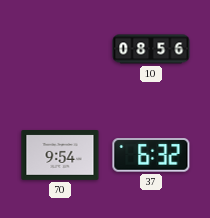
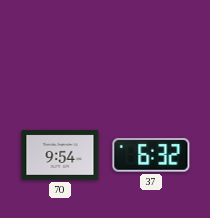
10: 08:56 -> none
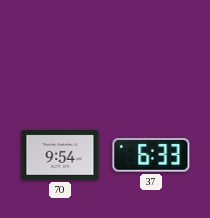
37: 6:32 -> 6:33
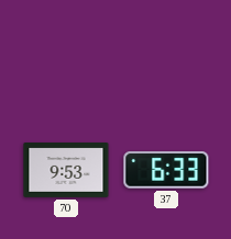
70: 9:54 -> 9:53
